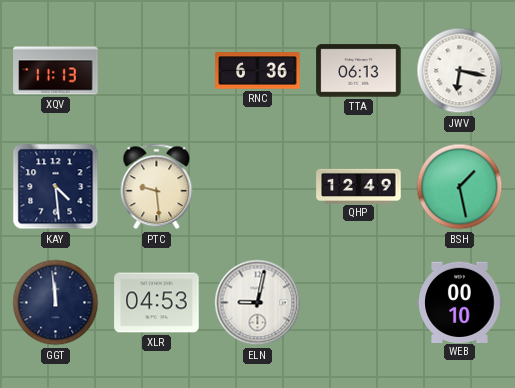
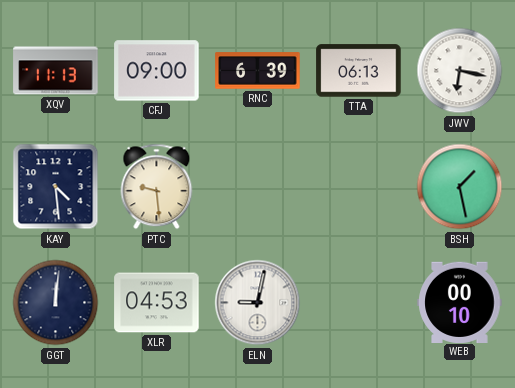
CFJ: none -> 09:00
RNC: 6:36 -> 6:39
QHP: 12:49 -> none
GGT: 11:59 -> 12:01
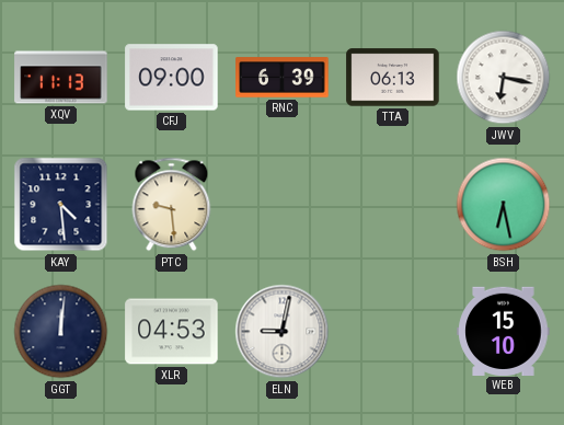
BSH: 1:28 -> 6:28
WEB: 00:10 -> 15:10
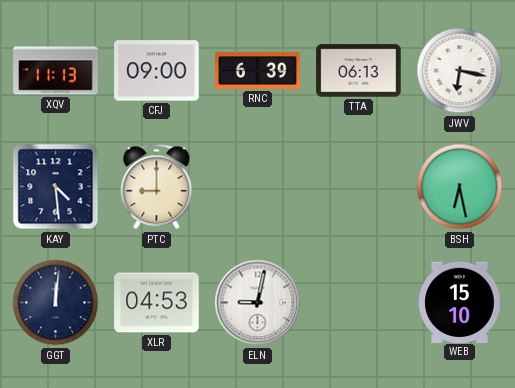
PTC: 9:29 -> 9:00
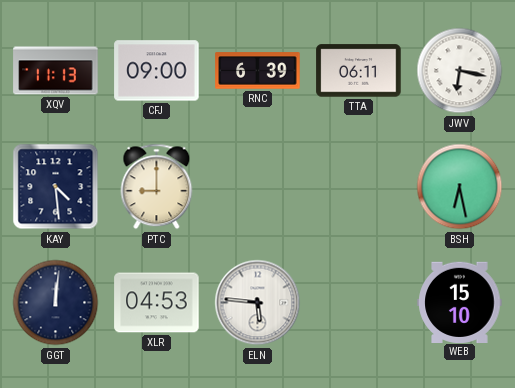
TTA: 06:13 -> 06:11
ELN: 9:02 -> 5:46
